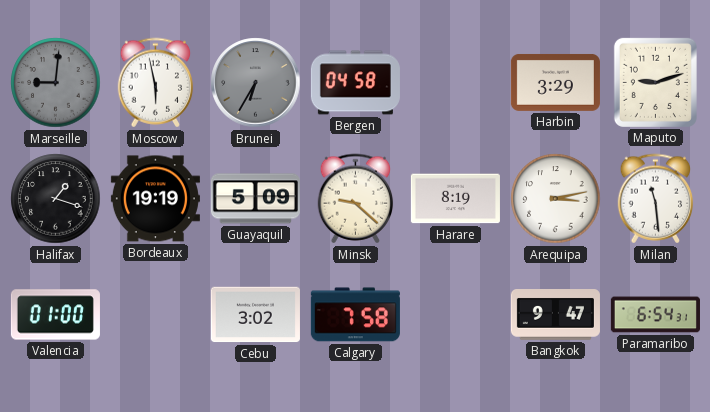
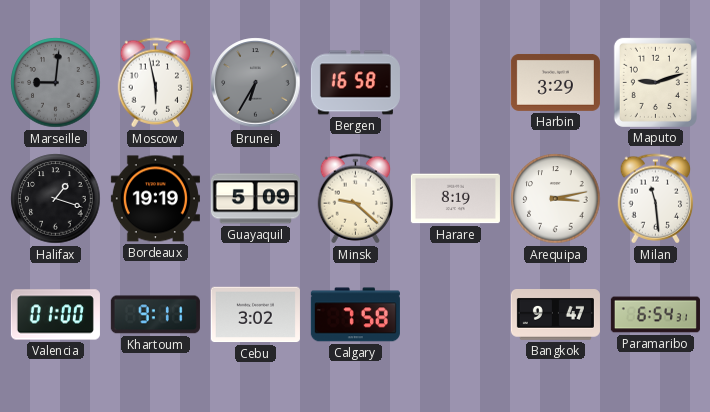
Bergen: 04:58 -> 16:58
Khartoum: none -> 9:11
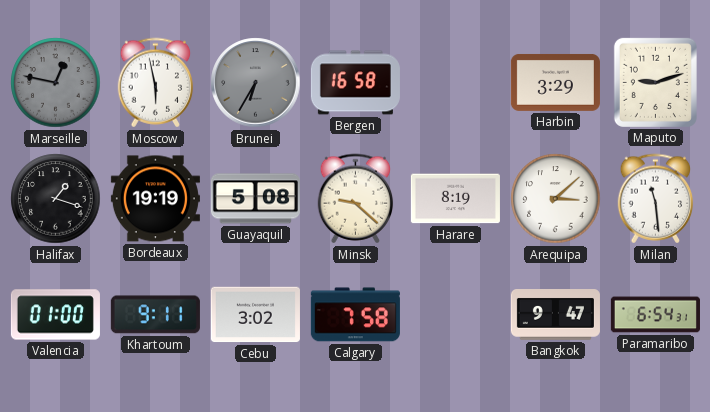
Marseille: 9:01 -> 12:47
Guayaquil: 5:09 -> 5:08
Arequipa: 3:13 -> 3:08
